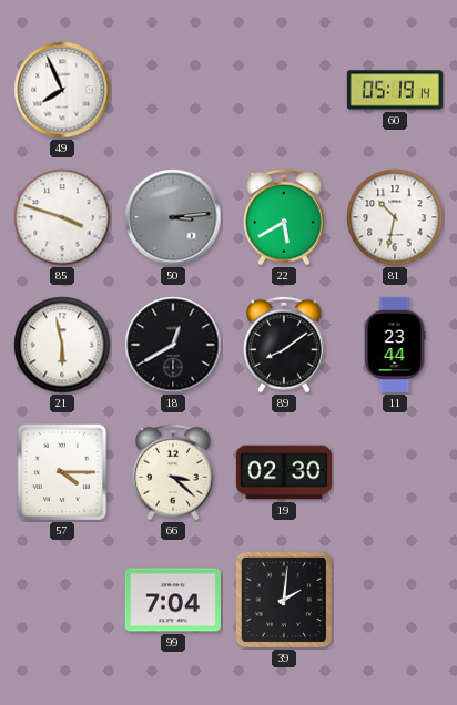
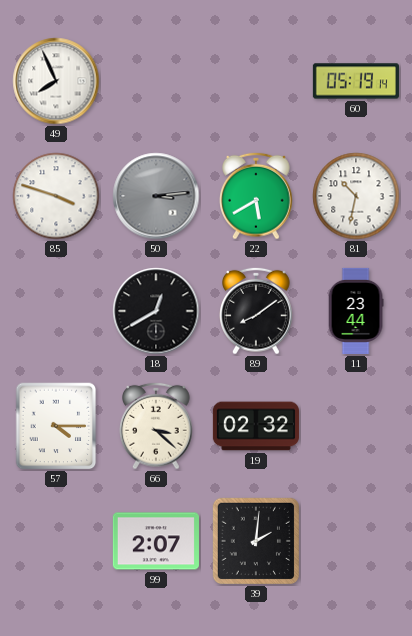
21: 5:58 -> none
19: 02:30 -> 02:32
99: 7:04 -> 2:07
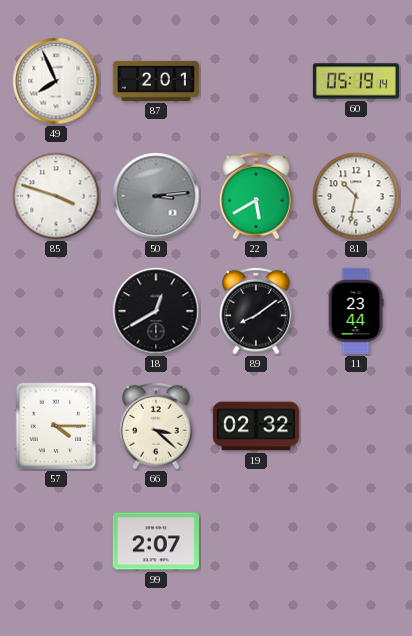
87: none -> 2:01
39: 2:01 -> none
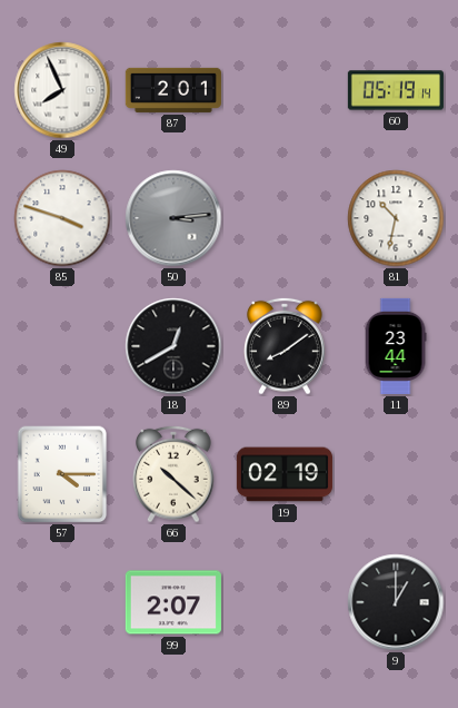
22: 5:40 -> none
66: 3:22 -> 10:22
19: 02:32 -> 02:19
9: none -> 1:00
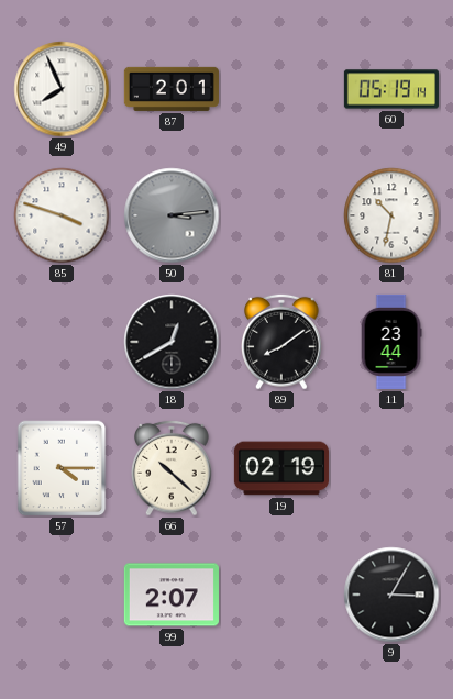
9: 1:00 -> 3:05
